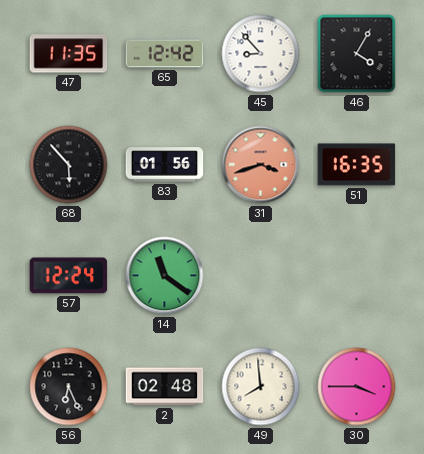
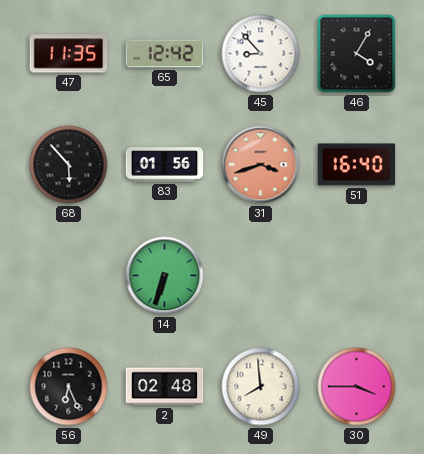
51: 16:35 -> 16:40
57: 12:24 -> none
14: 11:21 -> 6:33
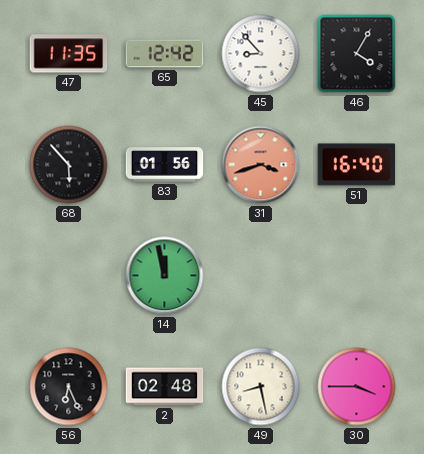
14: 6:33 -> 11:58
49: 7:59 -> 8:28
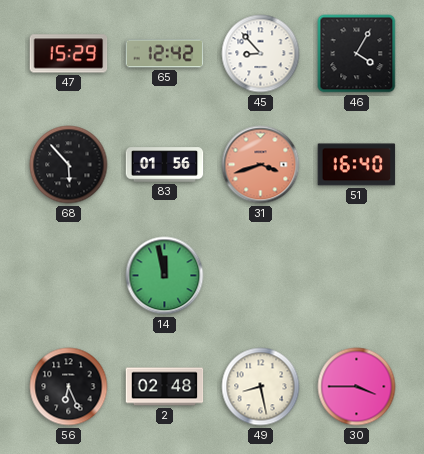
47: 11:35 -> 15:29
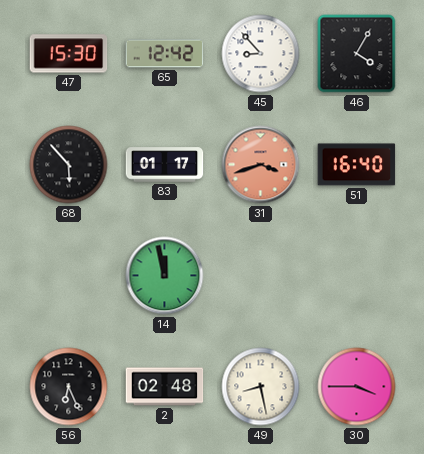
47: 15:29 -> 15:30
83: 01:56 -> 01:17
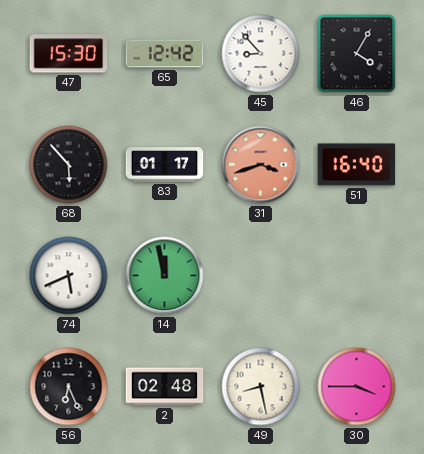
74: none -> 5:41
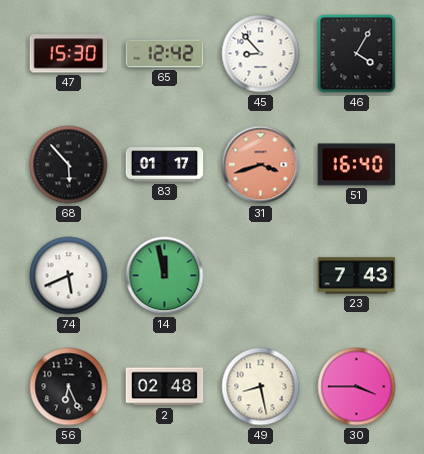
23: none -> 7:43
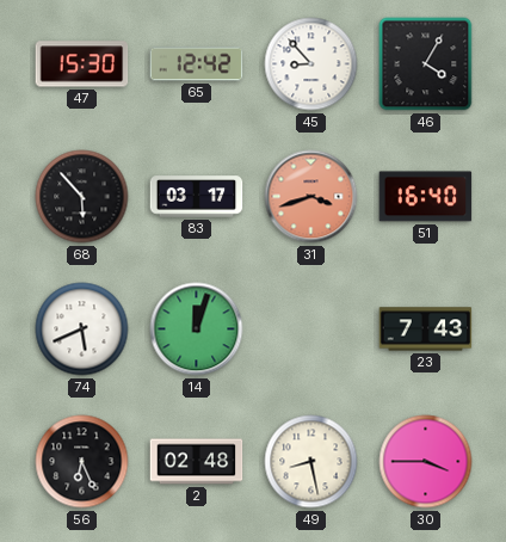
83: 01:17 -> 03:17
14: 11:58 -> 12:03
